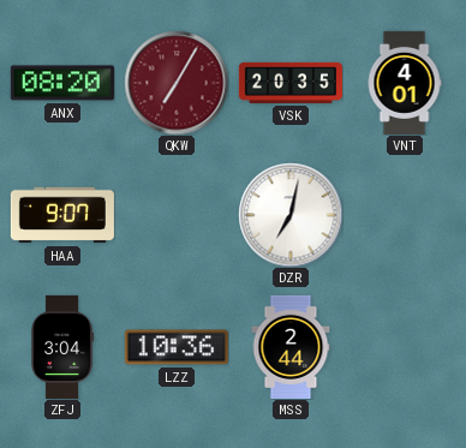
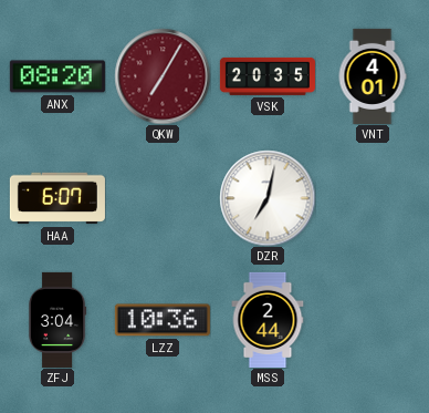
HAA: 9:07 -> 6:07
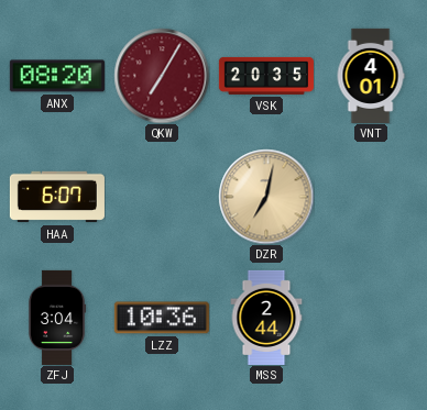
DZR dial: white -> champagne
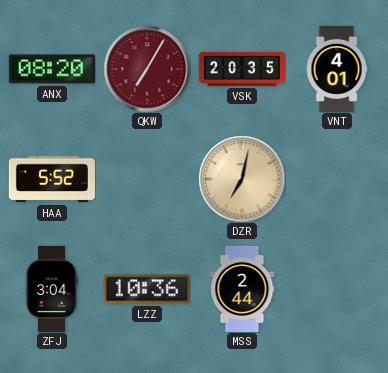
HAA: 6:07 -> 5:52
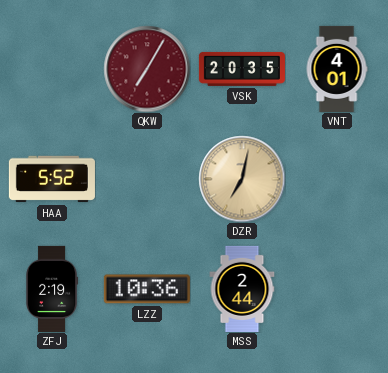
ANX: 08:20 -> none
ZFJ: 3:04 -> 2:19
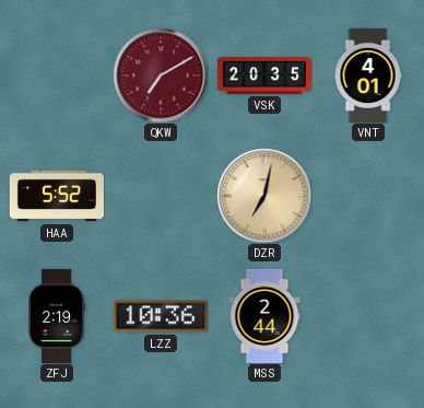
QKW: 7:05 -> 7:10
